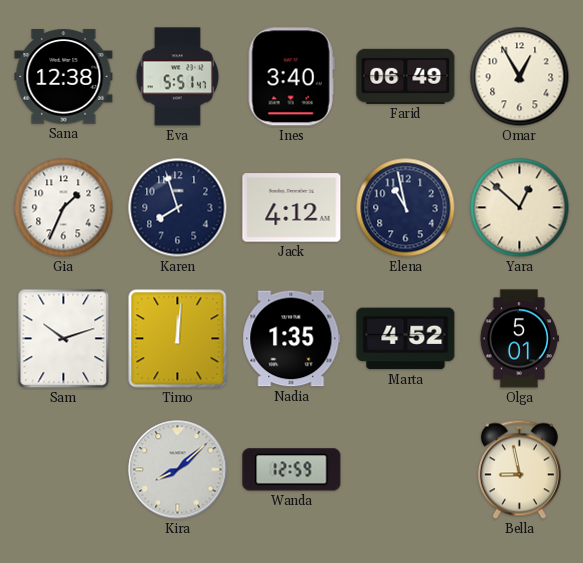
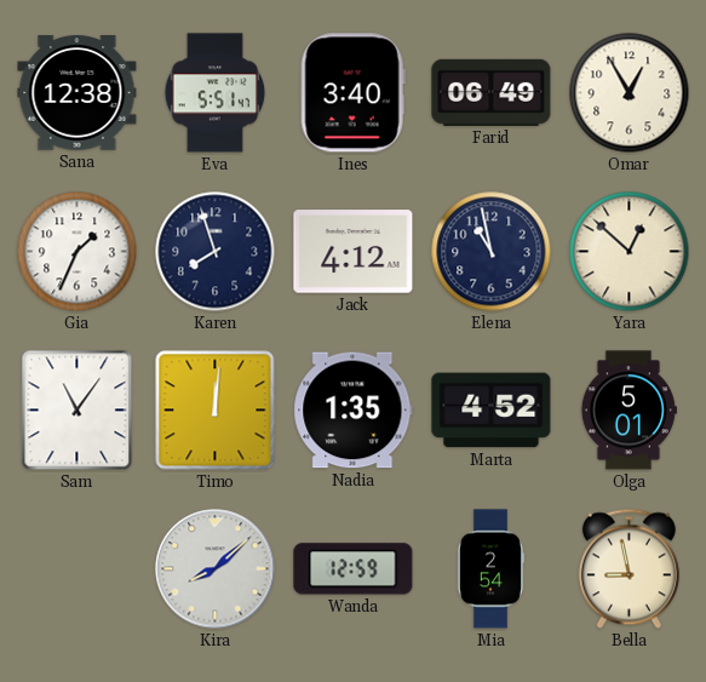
Sam: 10:12 -> 11:06
Mia: none -> 2:54
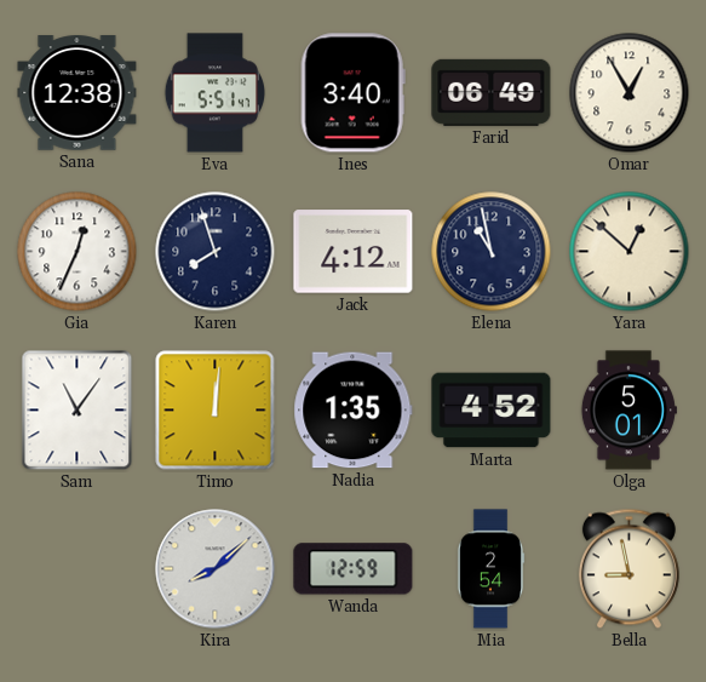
Gia: 1:34 -> 12:34
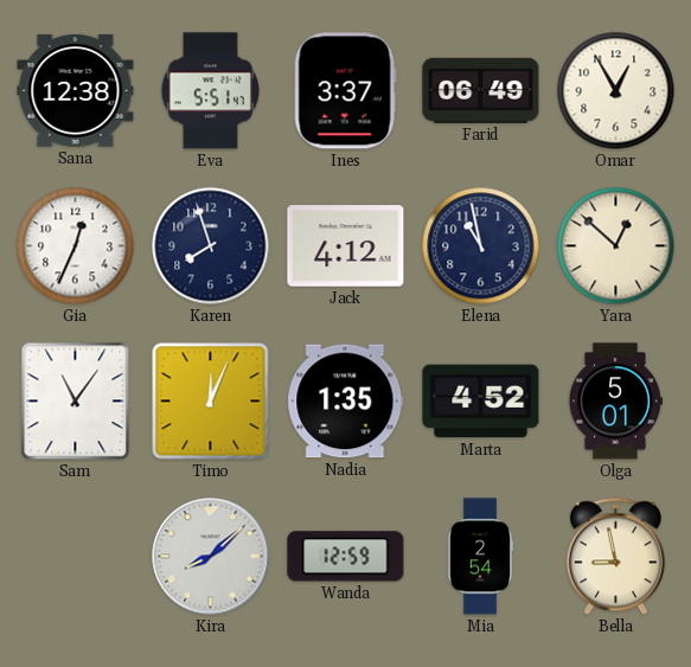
Ines: 3:40 -> 3:37
Timo: 12:01 -> 12:04
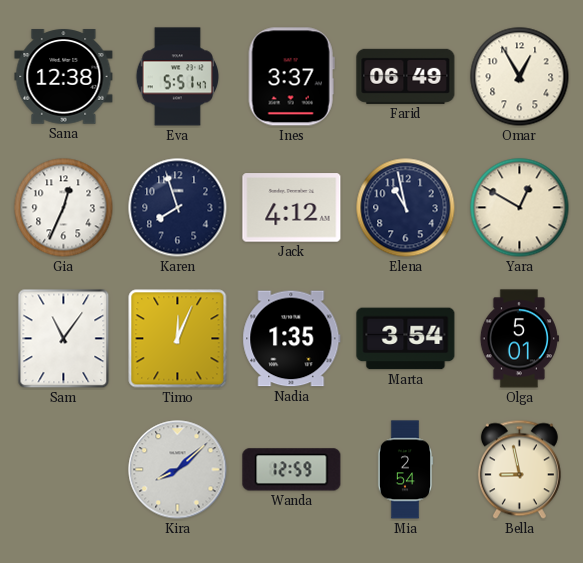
Yara: 12:52 -> 12:50
Marta: 4:52 -> 3:54
